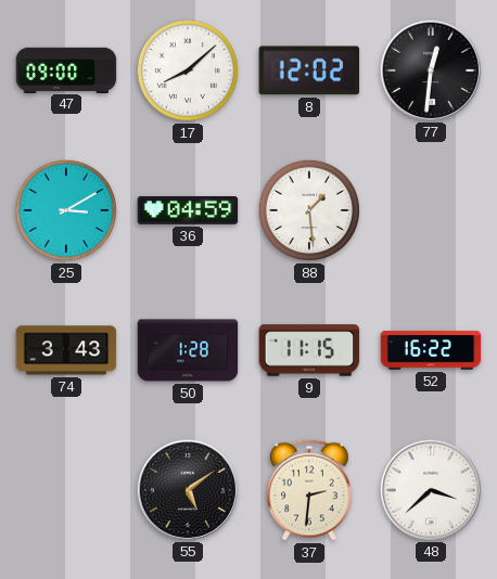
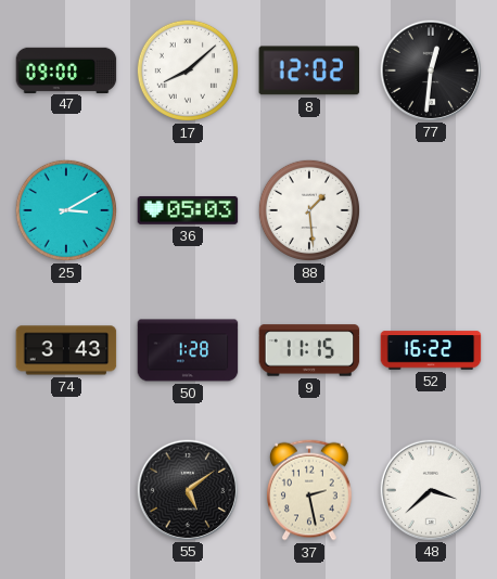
36: 04:59 -> 05:03
37: 2:31 -> 2:28
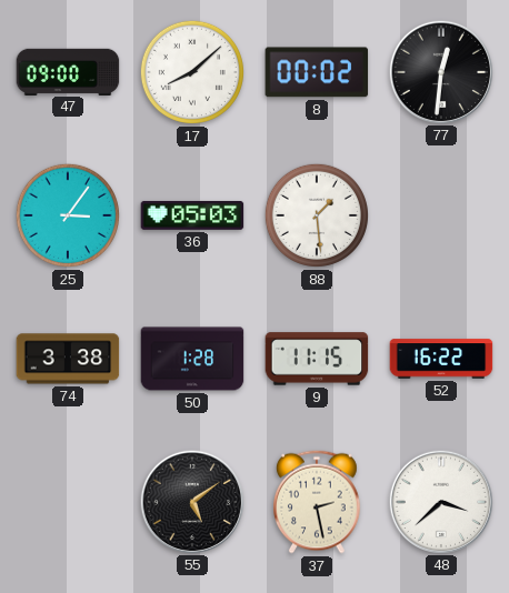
8: 12:02 -> 00:02
25: 3:10 -> 3:06
74: 3:43 -> 3:38
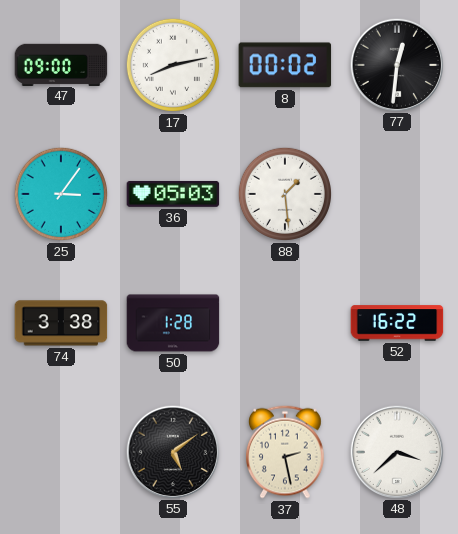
17: 8:08 -> 8:13
9: 11:15 -> none
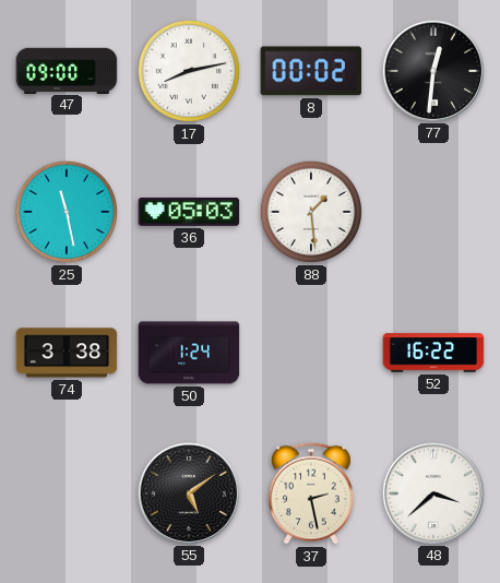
25: 3:06 -> 11:28
50: 1:28 -> 1:24
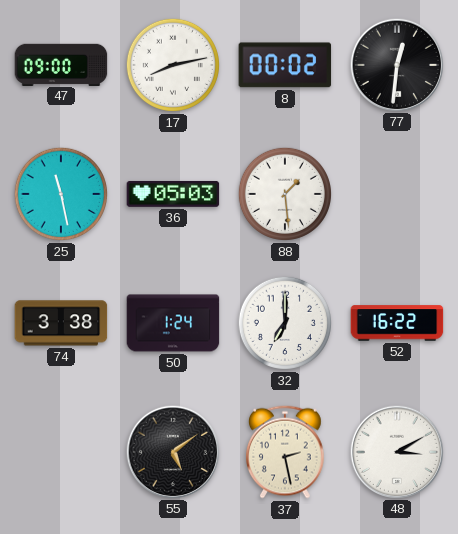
32: none -> 7:00
48: 3:38 -> 3:10
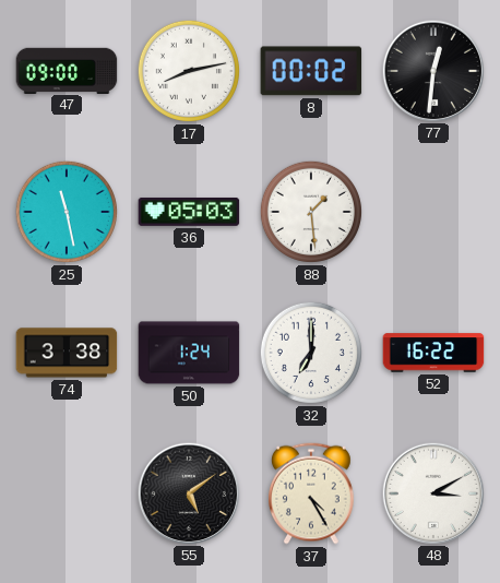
37: 2:28 -> 4:25
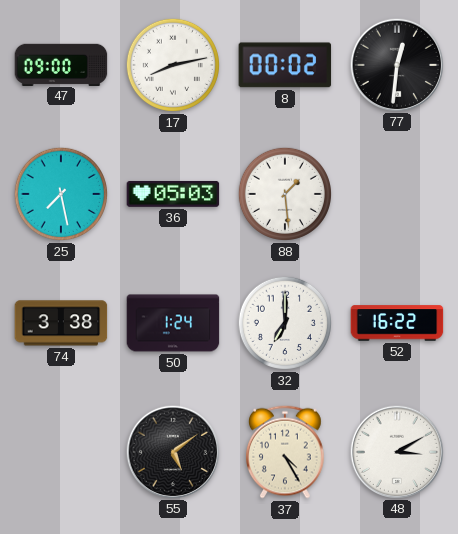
25: 11:28 -> 7:28
